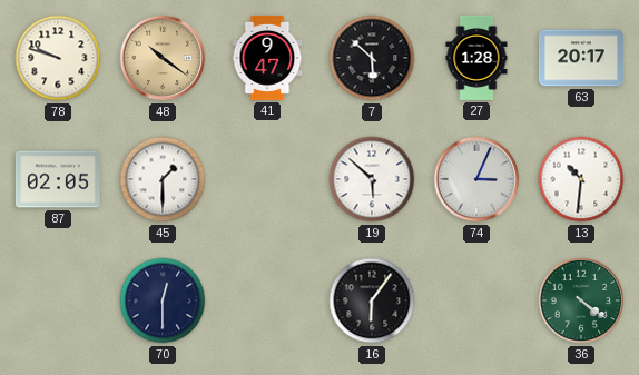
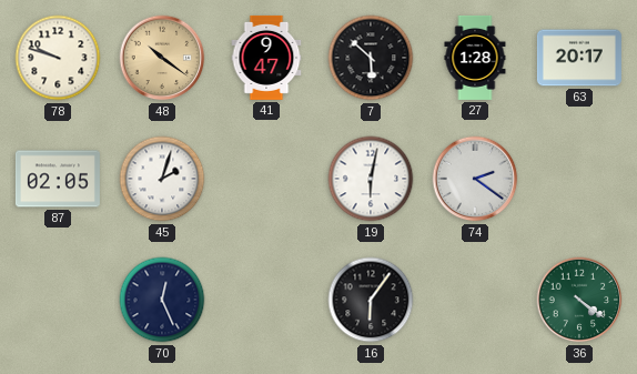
45: 1:30 -> 2:03
19: 5:52 -> 6:02
74: 3:04 -> 2:21
13: 10:31 -> none
70: 12:30 -> 12:26
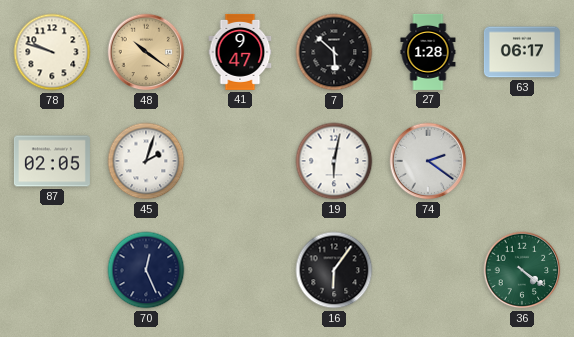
63: 20:17 -> 06:17
